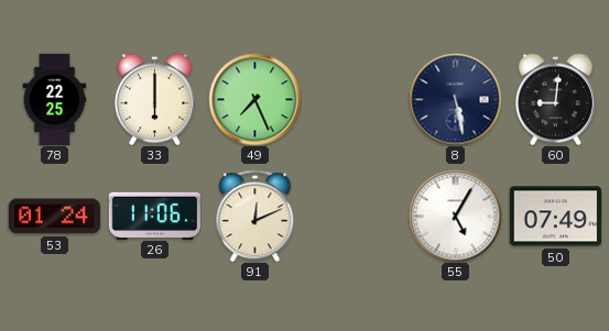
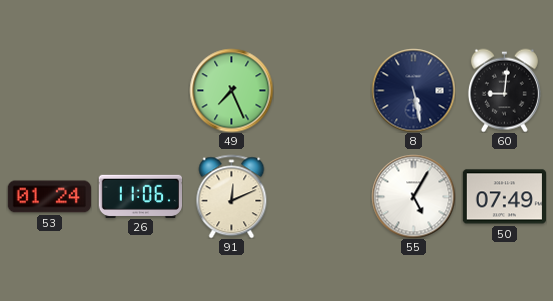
78: 22:25 -> none
33: 6:00 -> none
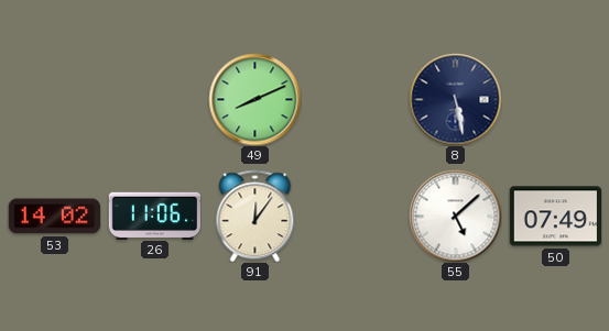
49: 7:26 -> 8:11
60: 9:01 -> none
53: 01:24 -> 14:02
91: 12:11 -> 12:06
55: 5:05 -> 5:08
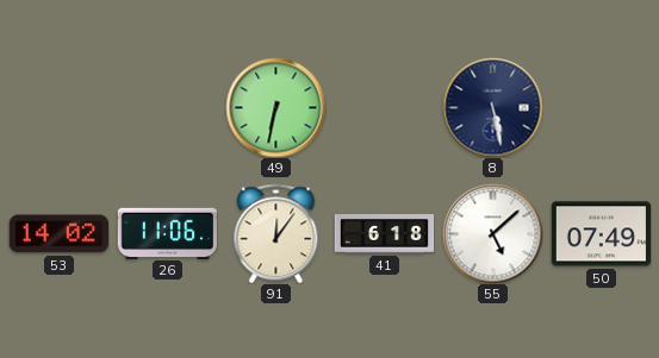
49: 8:11 -> 6:32
41: none -> 6:18
